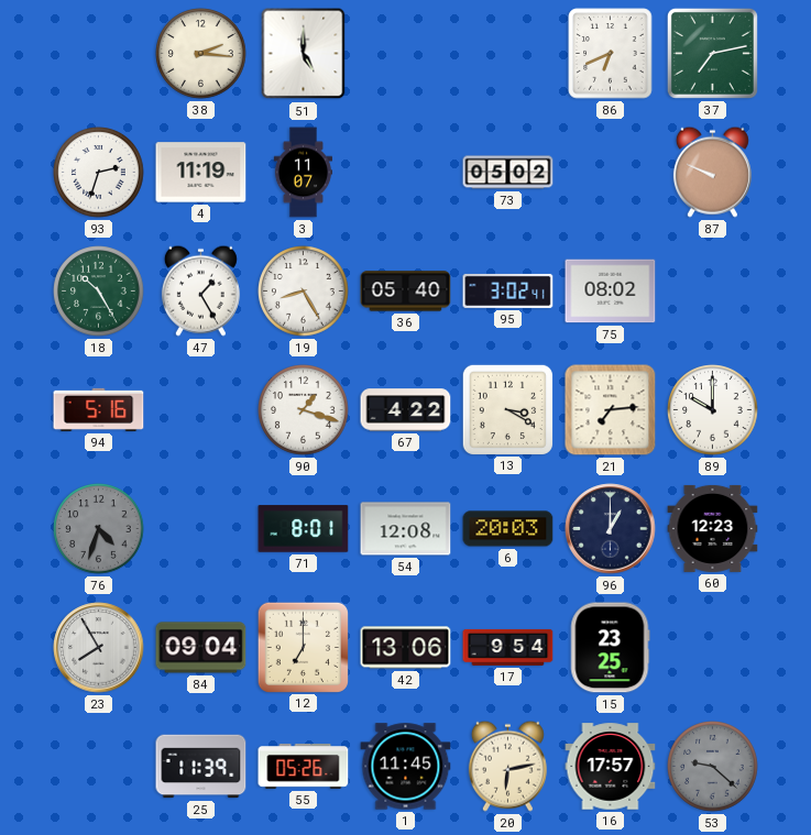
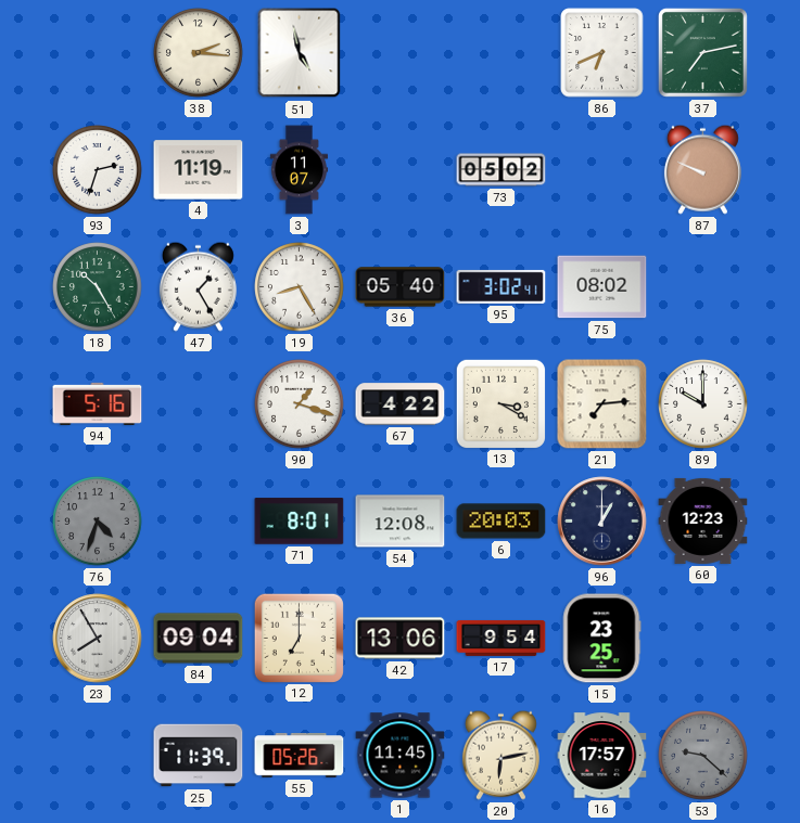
51: 5:00 -> 4:58
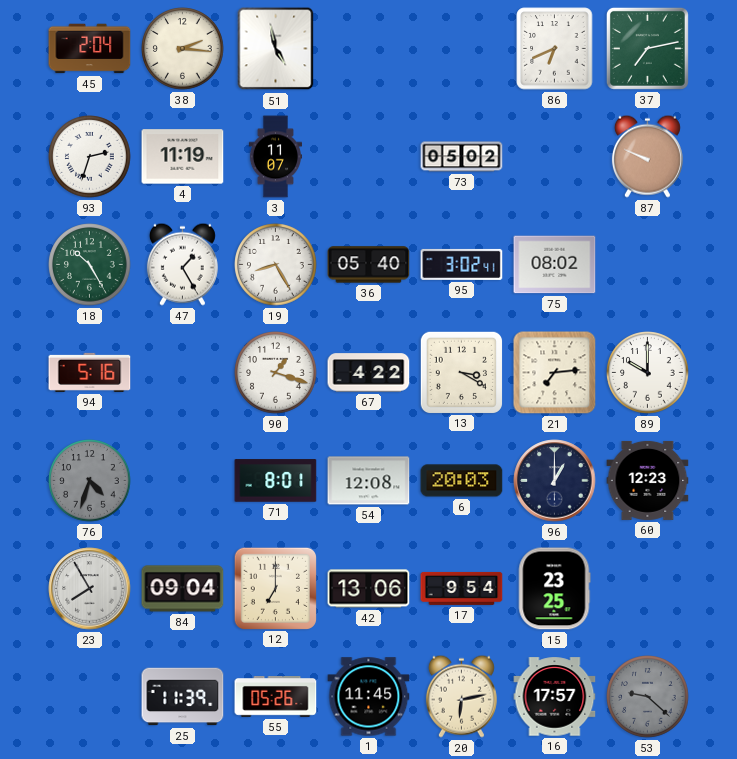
45: none -> 2:04
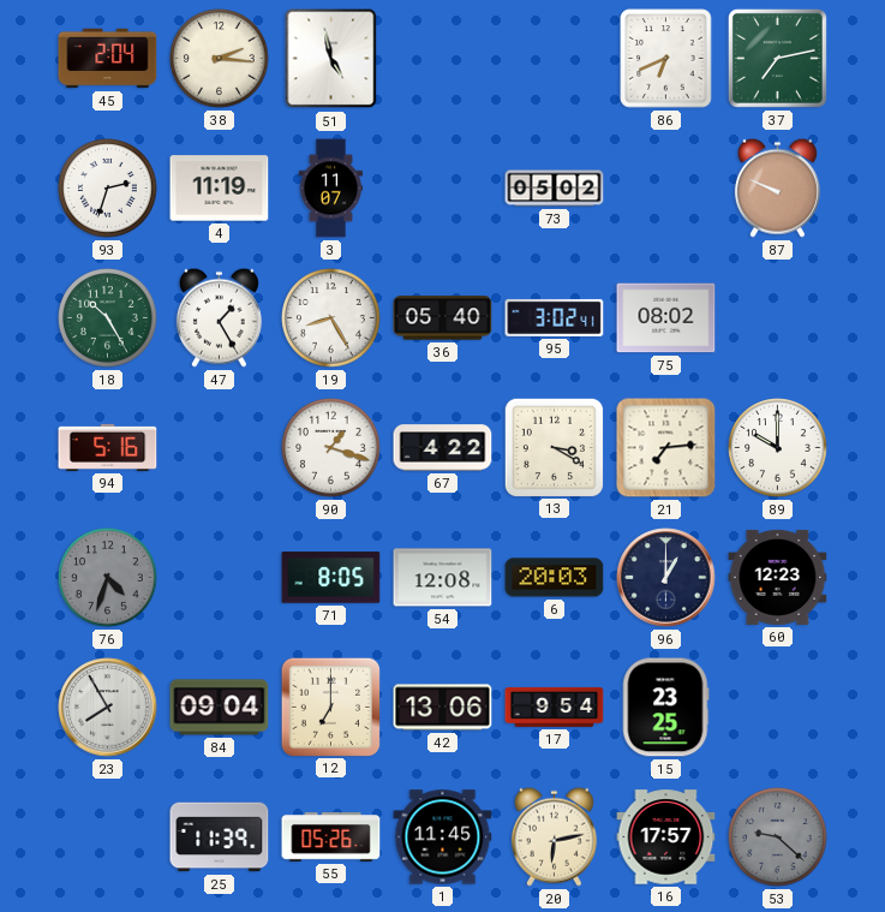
71: 8:01 -> 8:05
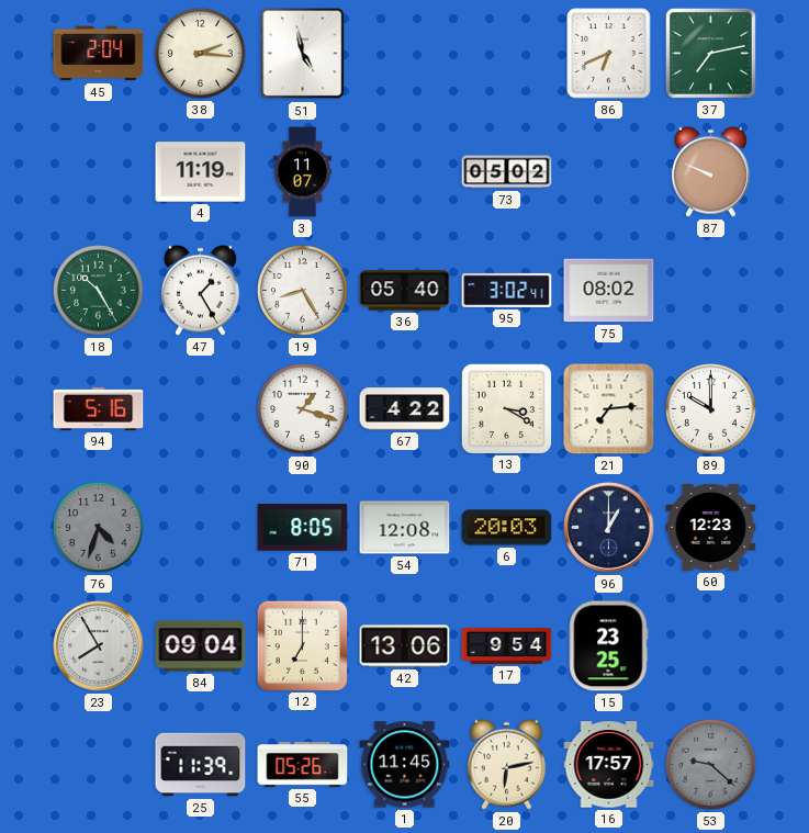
93: 2:33 -> none
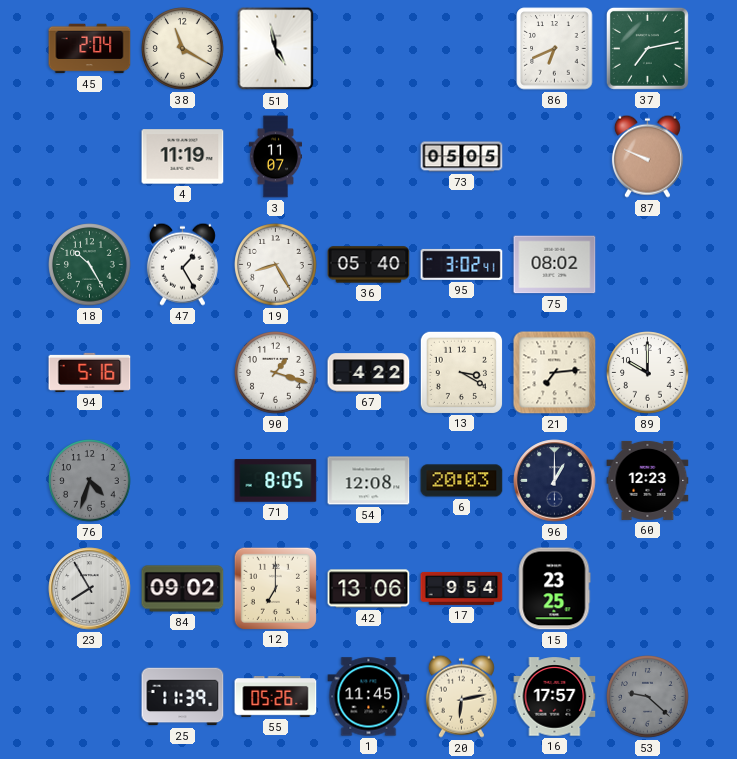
38: 2:16 -> 11:20
73: 05:02 -> 05:05
84: 09:04 -> 09:02
